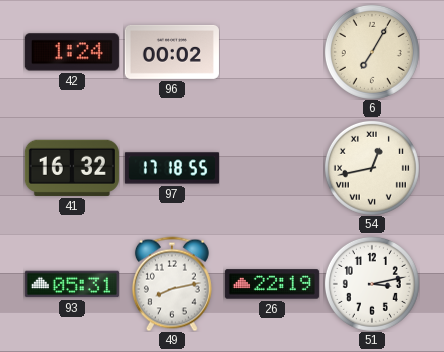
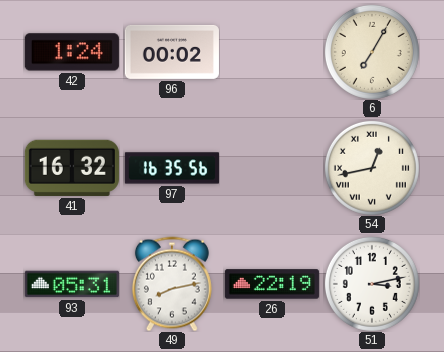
97: 17:18 -> 16:35
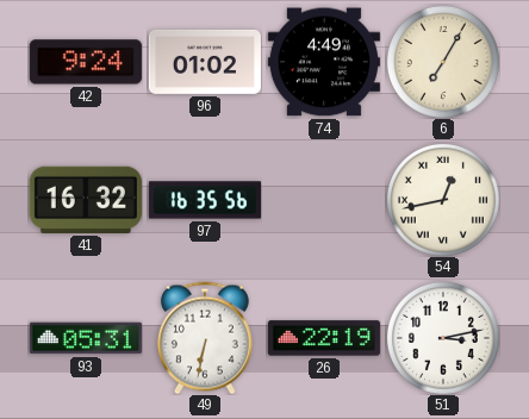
42: 1:24 -> 9:24
96: 00:02 -> 01:02
74: none -> 4:49
49: 8:13 -> 6:32
